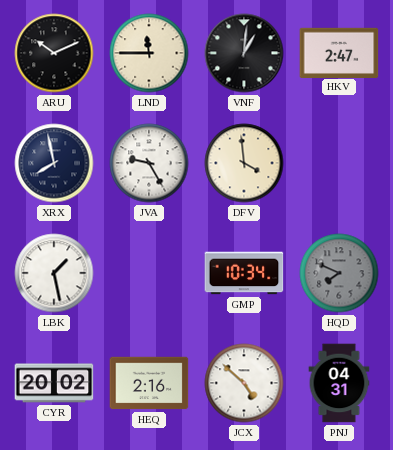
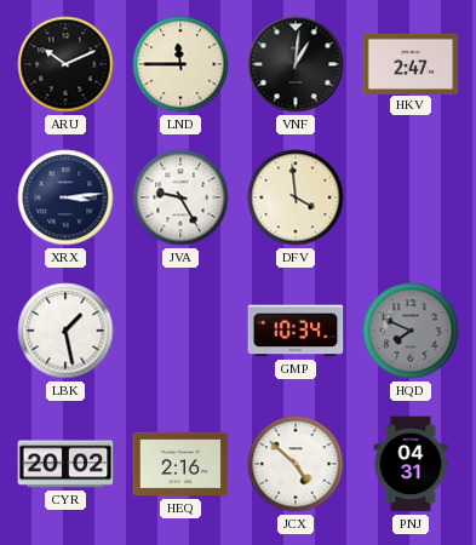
XRX: 7:58 -> 3:14
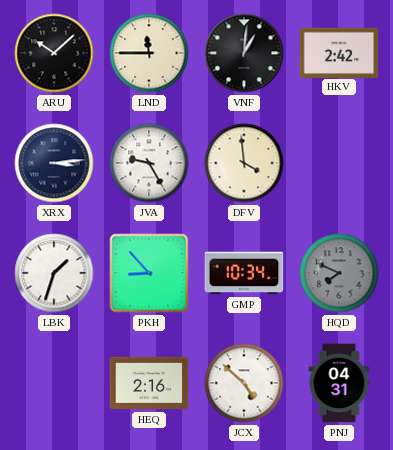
ARU: 10:11 -> 10:08
HKV: 2:47 -> 2:42
LBK: 1:28 -> 1:33
PKH: none -> 8:53
CYR: 20:02 -> none
